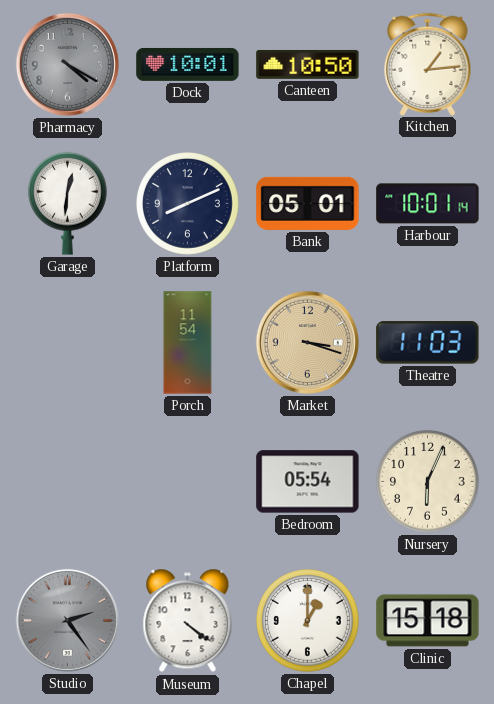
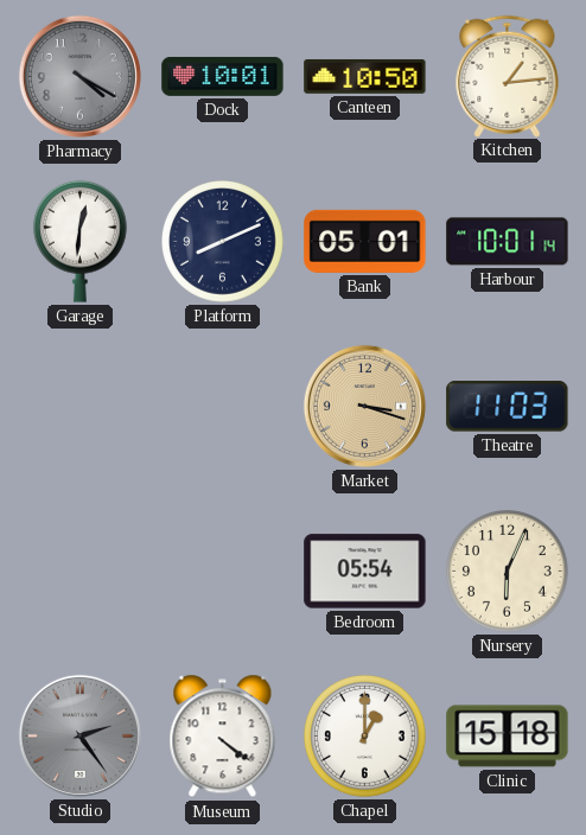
Porch: 11:54 -> none
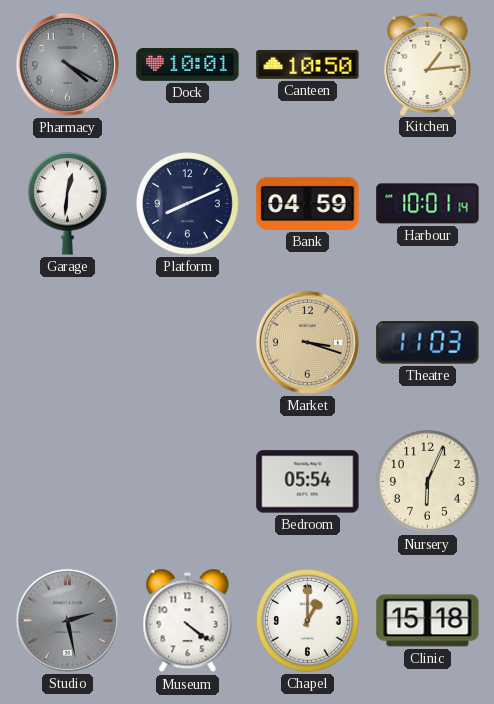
Bank: 05:01 -> 04:59
Studio: 2:24 -> 2:28
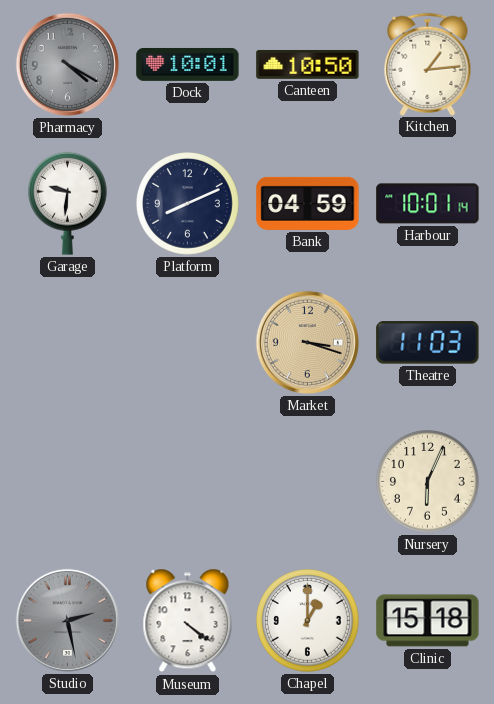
Garage: 12:31 -> 9:31
Bedroom: 05:54 -> none
